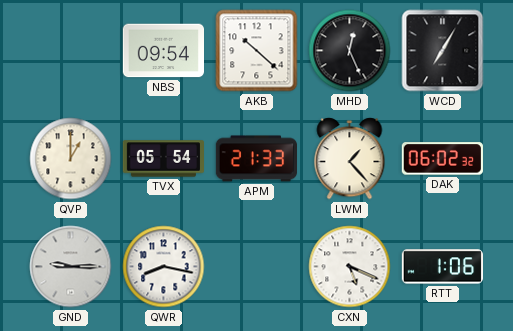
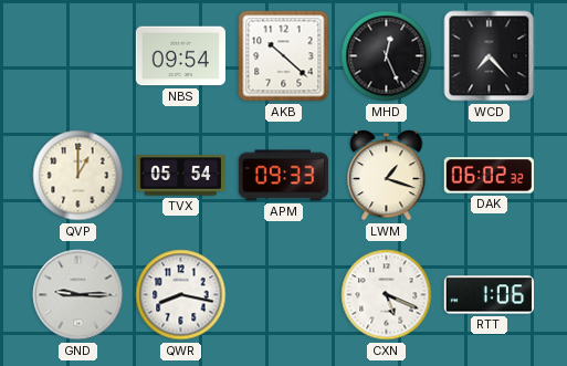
WCD: 7:05 -> 7:23
APM: 21:33 -> 09:33
LWM: 1:23 -> 1:18
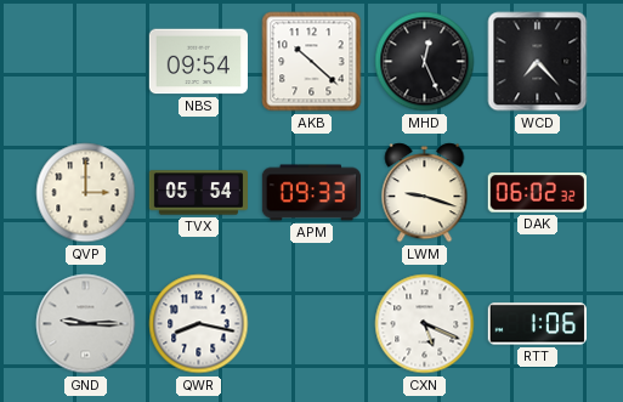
QVP: 1:00 -> 3:00
LWM: 1:18 -> 9:18
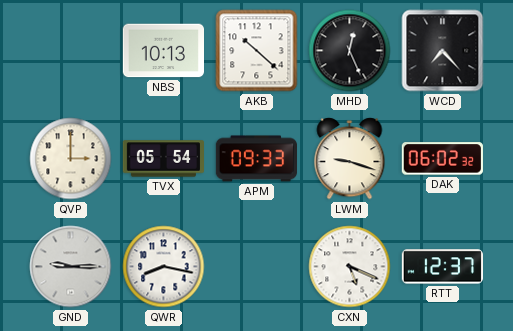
NBS: 09:54 -> 10:13
RTT: 1:06 -> 12:37
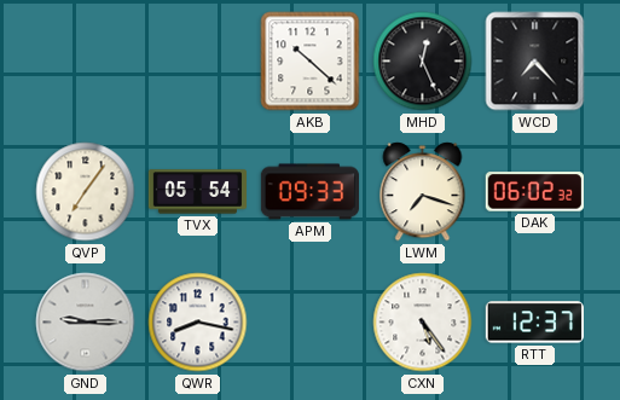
NBS: 10:13 -> none
QVP: 3:00 -> 7:06
LWM: 9:18 -> 7:18
CXN: 5:19 -> 5:24
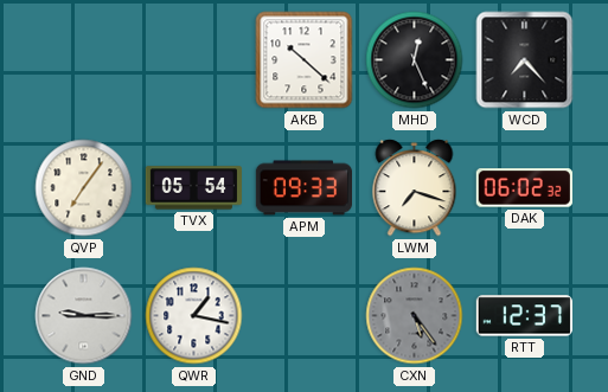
QWR: 8:17 -> 1:17
CXN dial: white -> grey
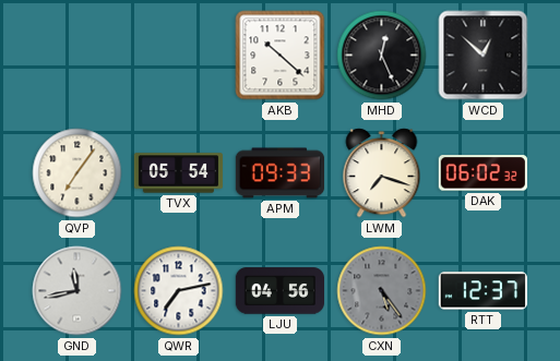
WCD: 7:23 -> 12:52
GND: 9:15 -> 11:43
QWR: 1:17 -> 7:13
LJU: none -> 04:56
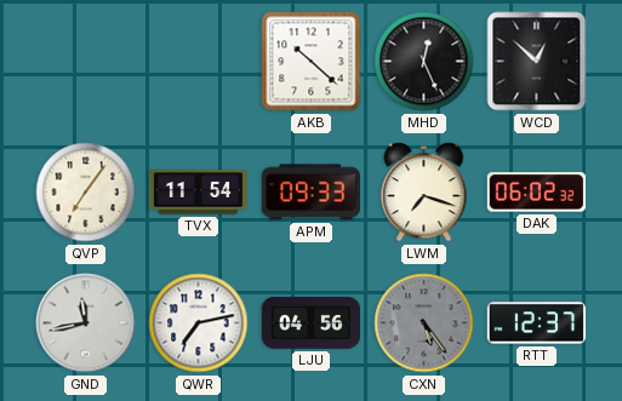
TVX: 05:54 -> 11:54
